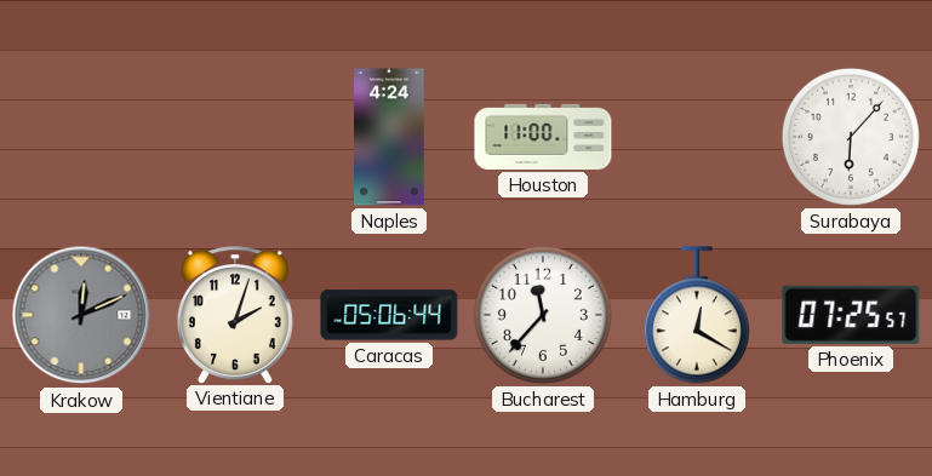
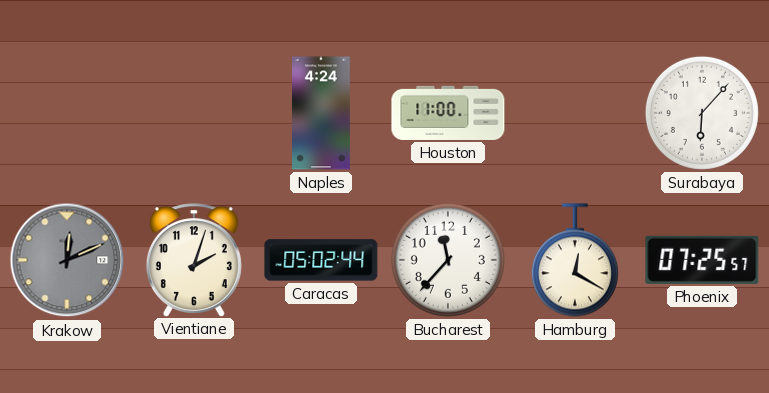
Caracas: 05:06 -> 05:02
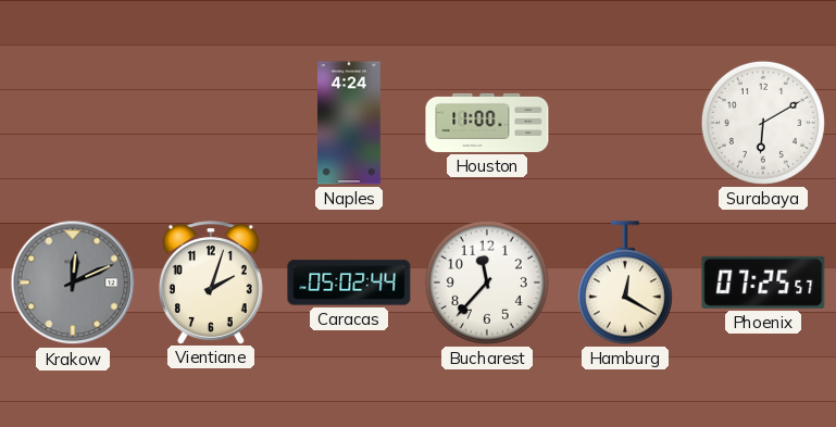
Surabaya: 6:07 -> 6:10
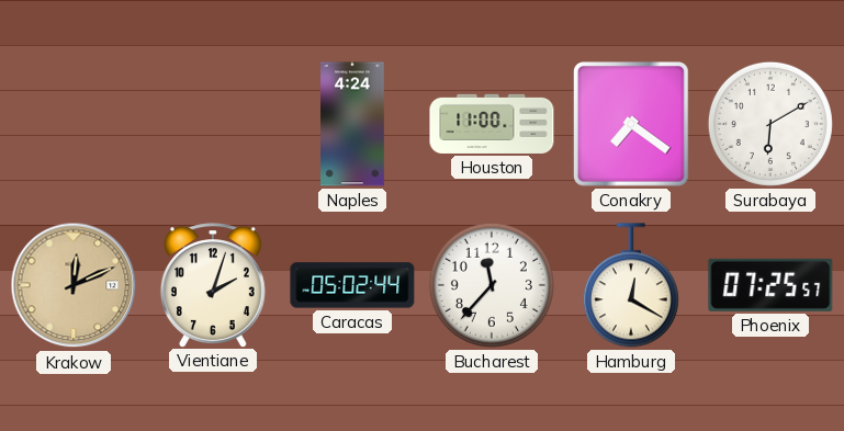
Conakry: none -> 7:21
Krakow dial: grey -> champagne
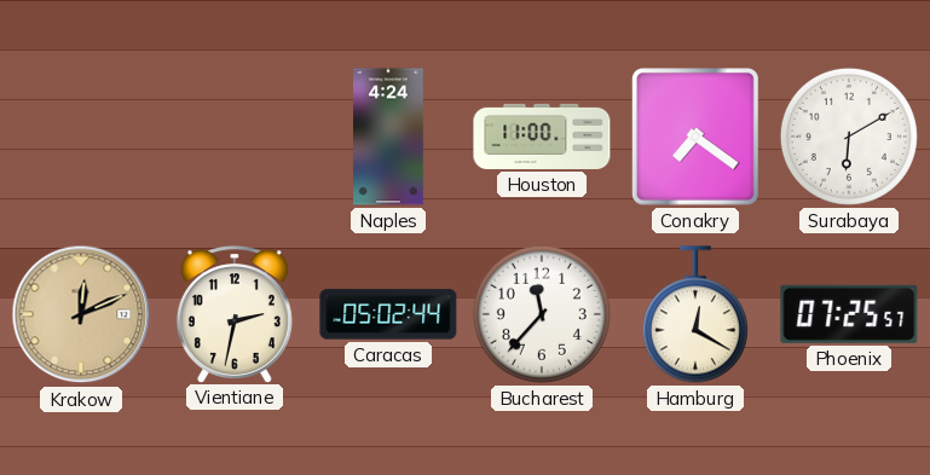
Vientiane: 2:03 -> 2:32
